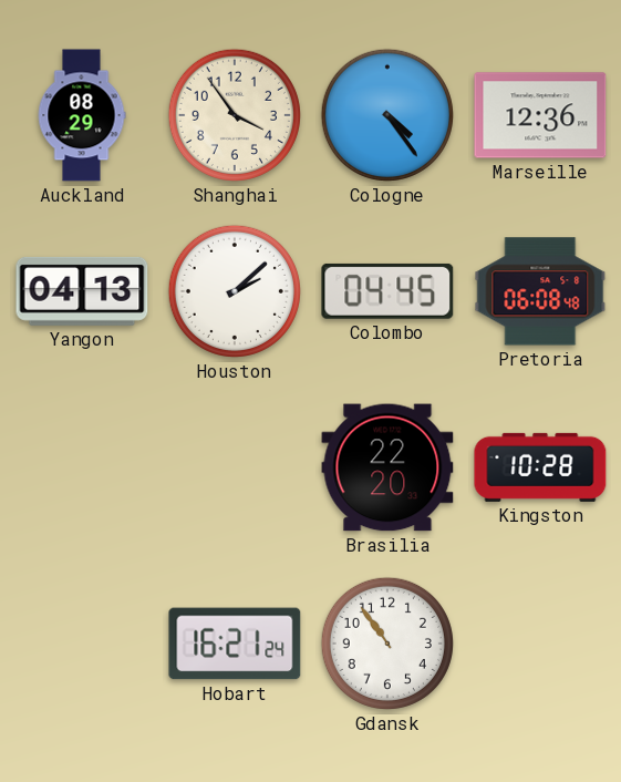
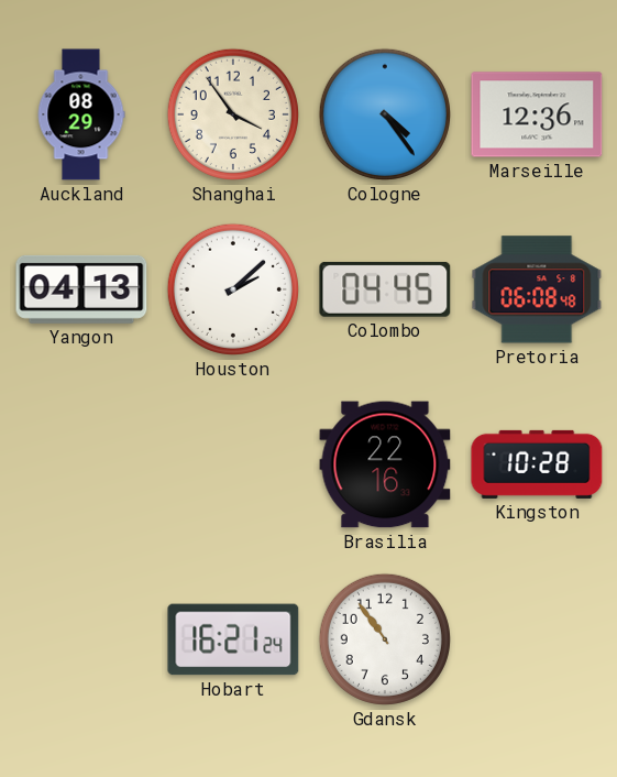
Brasilia: 22:20 -> 22:16
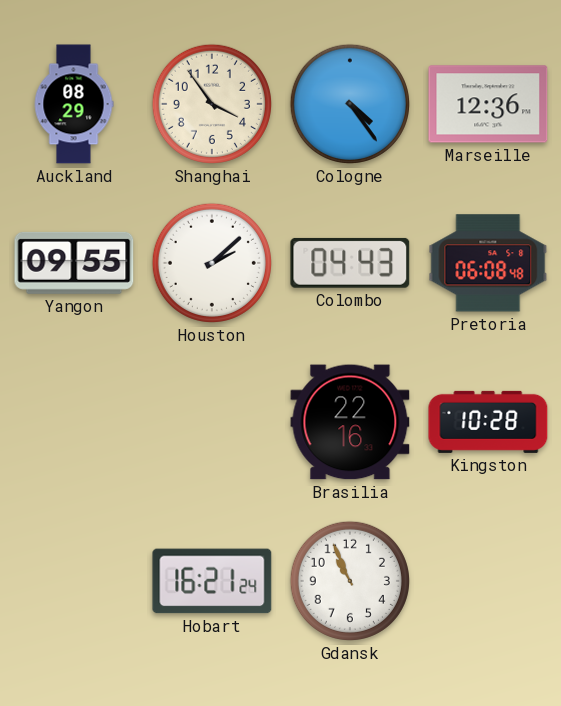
Yangon: 04:13 -> 09:55
Colombo: 04:45 -> 04:43
Gdansk: 10:54 -> 10:56
